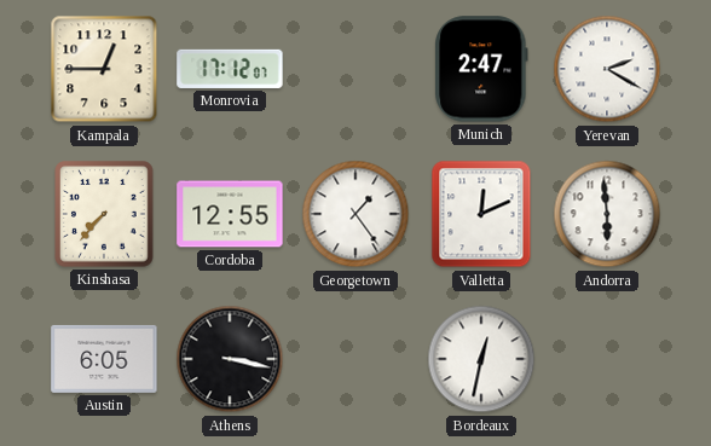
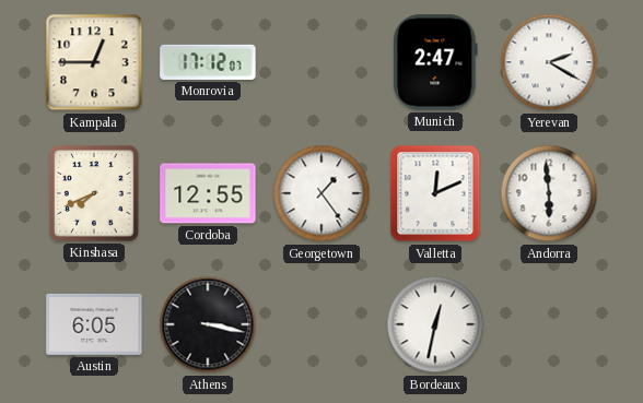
Kinshasa: 7:37 -> 7:41
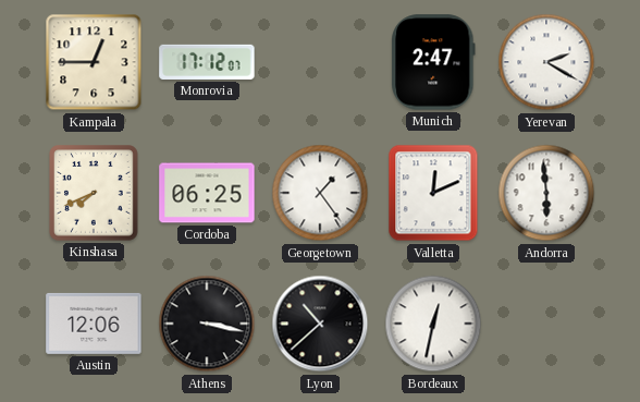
Cordoba: 12:55 -> 06:25
Austin: 6:05 -> 12:06
Lyon: none -> 10:38
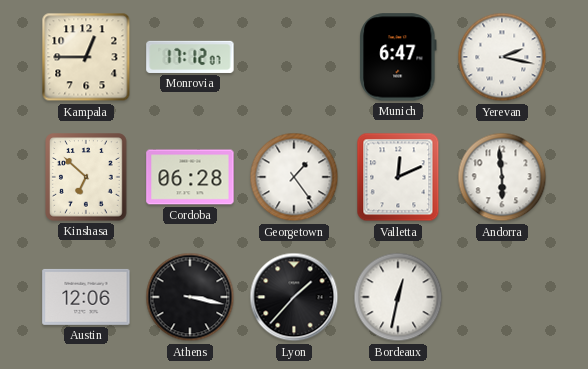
Munich: 2:47 -> 6:47
Yerevan: 2:20 -> 2:17
Kinshasa: 7:41 -> 6:52
Cordoba: 06:25 -> 06:28
Lyon: 10:38 -> 1:37
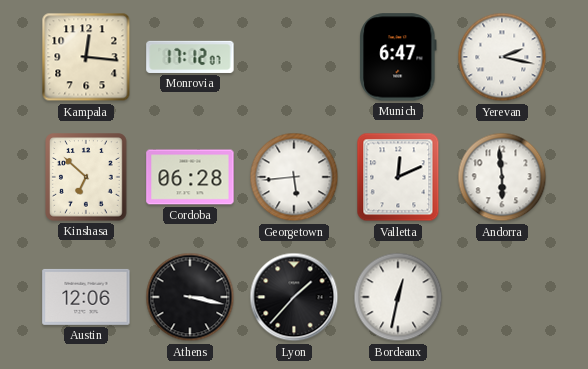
Kampala: 12:45 -> 12:16
Georgetown: 1:24 -> 5:44
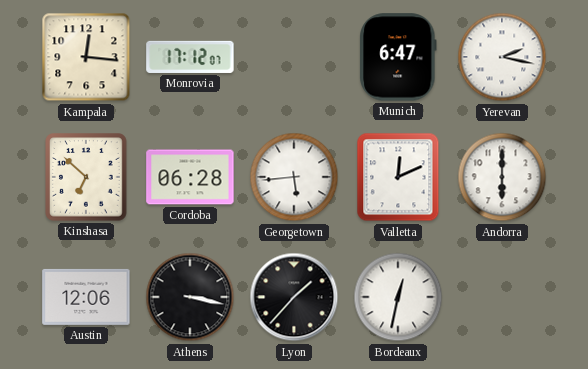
Andorra: 5:59 -> 6:00
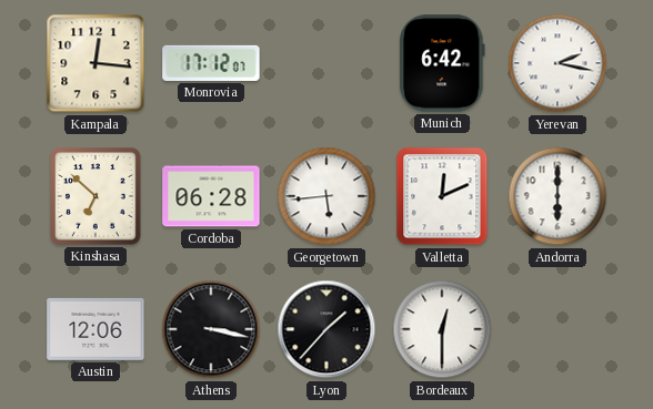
Munich: 6:47 -> 6:42
Bordeaux: 12:32 -> 12:30
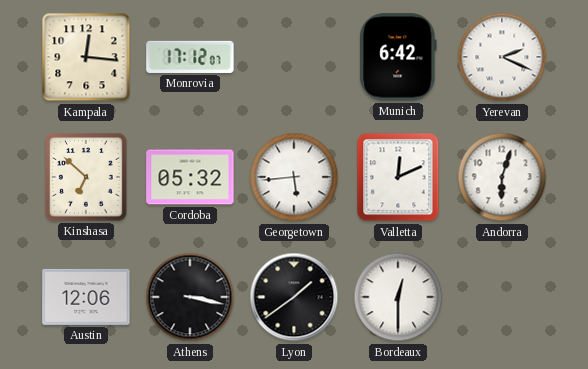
Yerevan: 2:17 -> 2:19
Cordoba: 06:28 -> 05:32
Andorra: 6:00 -> 6:03
Lyon: 1:37 -> 1:39
